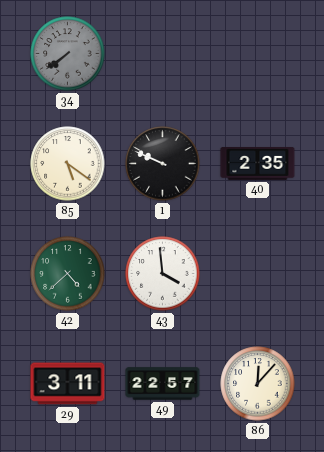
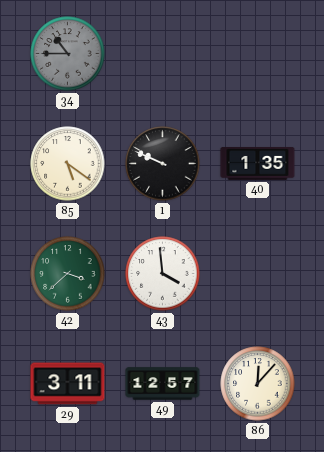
34: 7:39 -> 10:45
40: 2:35 -> 1:35
42: 4:38 -> 3:38
49: 22:57 -> 12:57
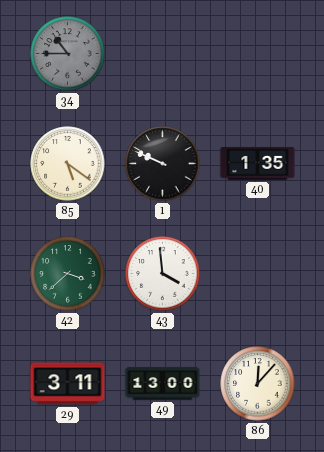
49: 12:57 -> 13:00
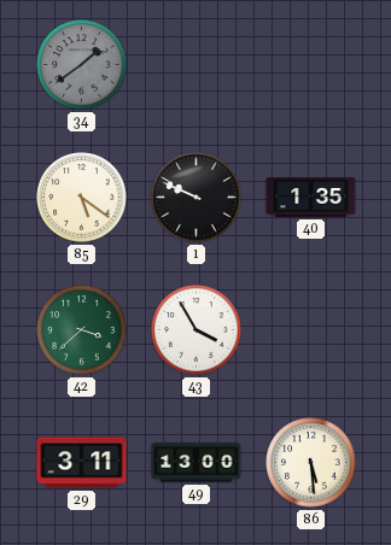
34: 10:45 -> 1:39
43: 3:59 -> 3:55
86: 12:07 -> 5:29
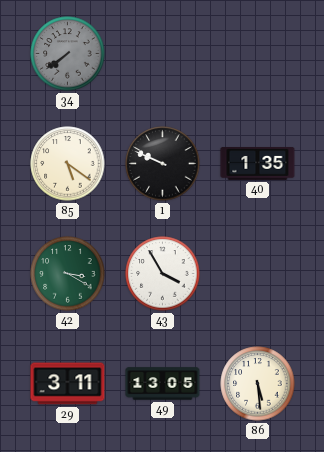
34: 1:39 -> 7:39
42: 3:38 -> 3:20
49: 13:00 -> 13:05
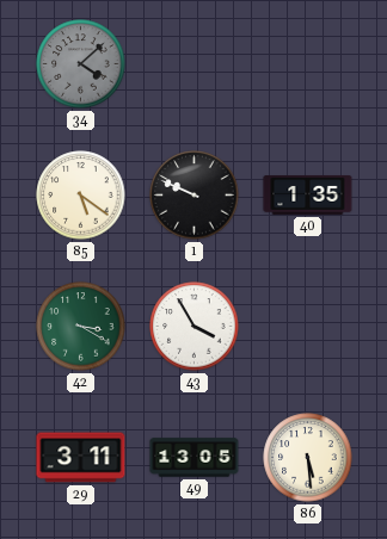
34: 7:39 -> 4:08
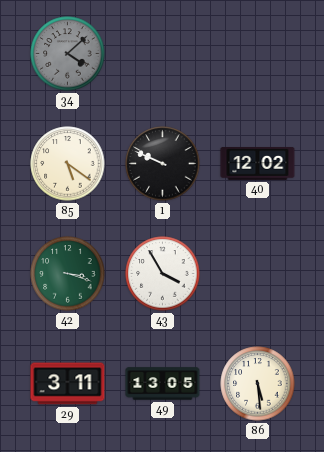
40: 1:35 -> 12:02
42: 3:20 -> 3:18
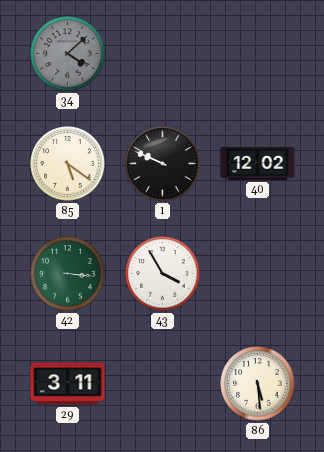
42: 3:18 -> 3:16
49: 13:05 -> none
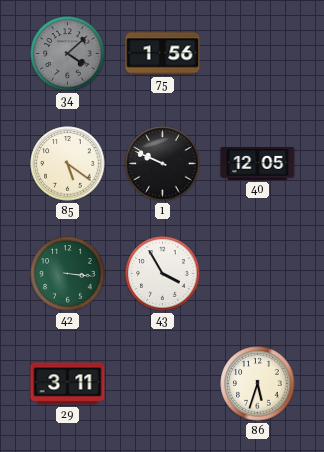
75: none -> 1:56
40: 12:02 -> 12:05
86: 5:29 -> 5:33
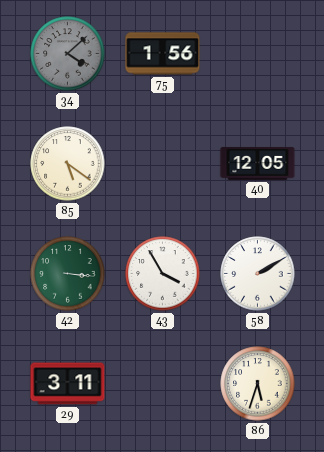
1: 9:49 -> none
58: none -> 2:10
